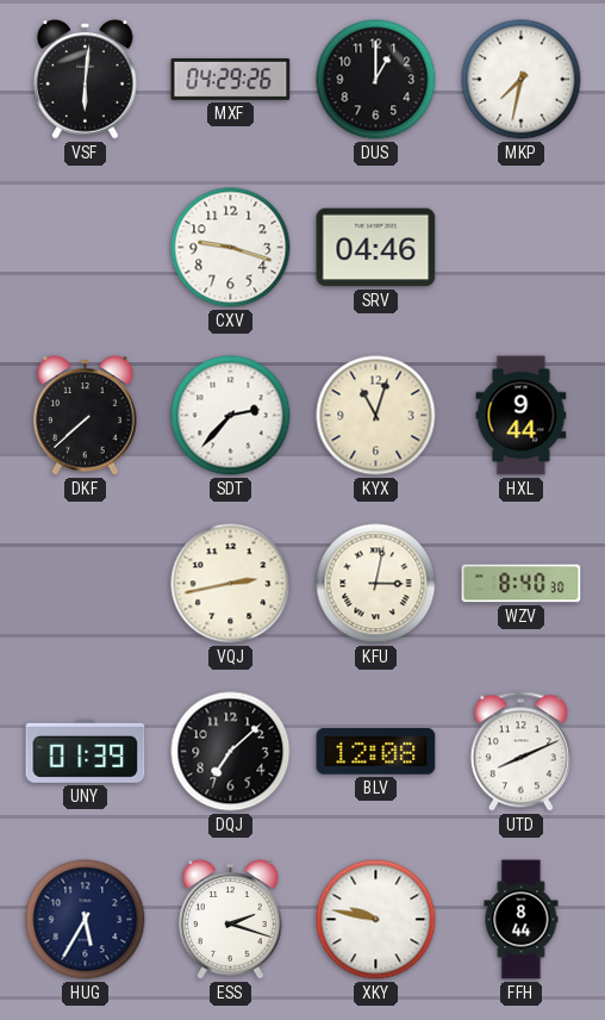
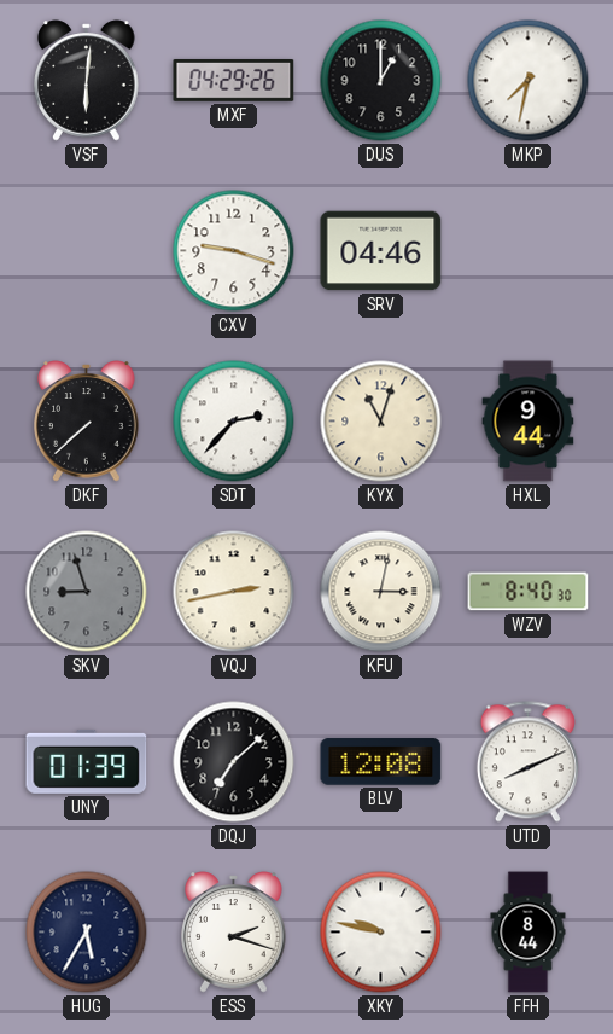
SKV: none -> 8:57
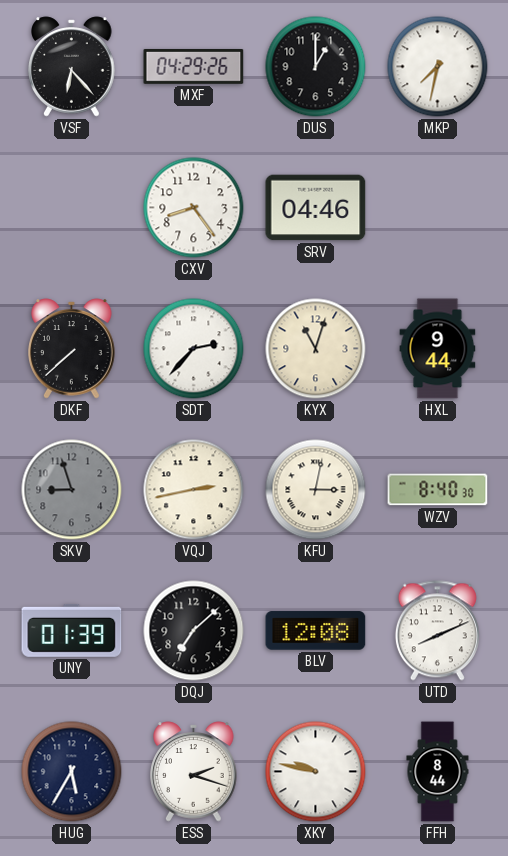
VSF: 6:01 -> 6:23
CXV: 9:18 -> 8:24
